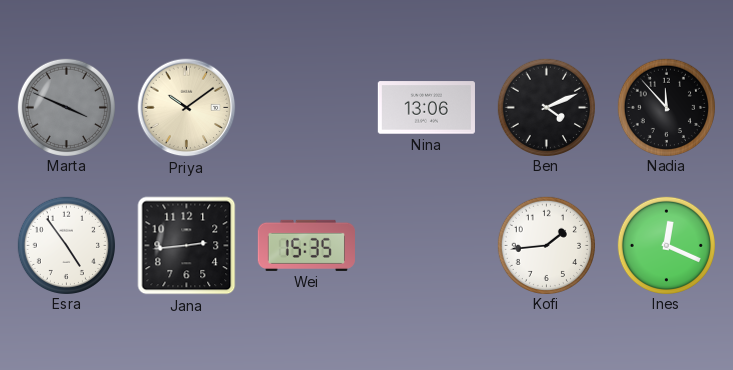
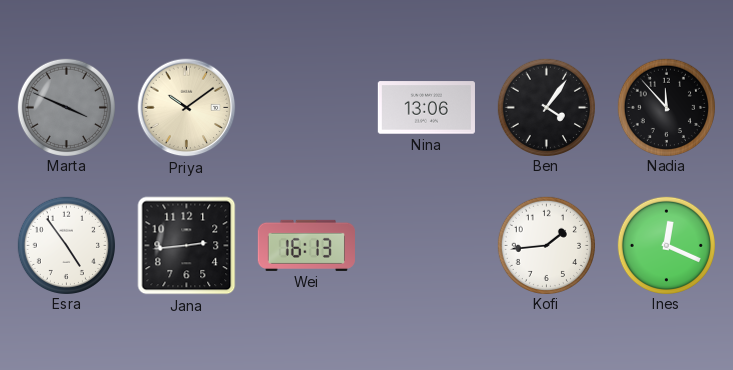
Ben: 4:11 -> 4:06
Wei: 15:35 -> 16:13
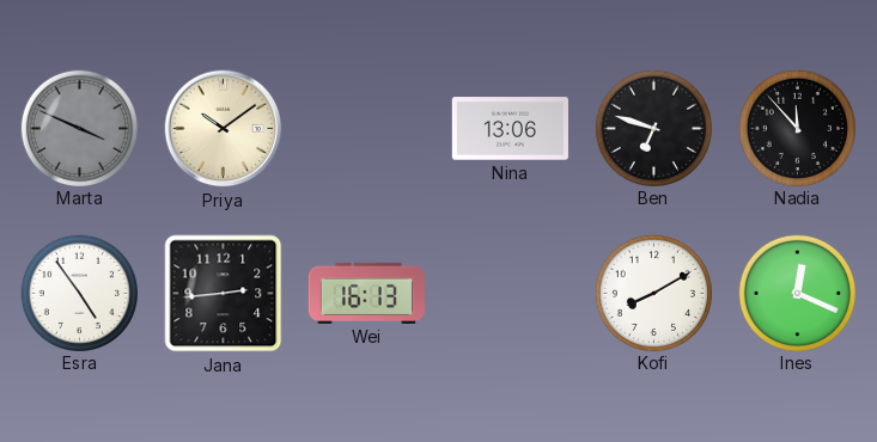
Ben: 4:06 -> 6:48
Kofi: 1:44 -> 8:10
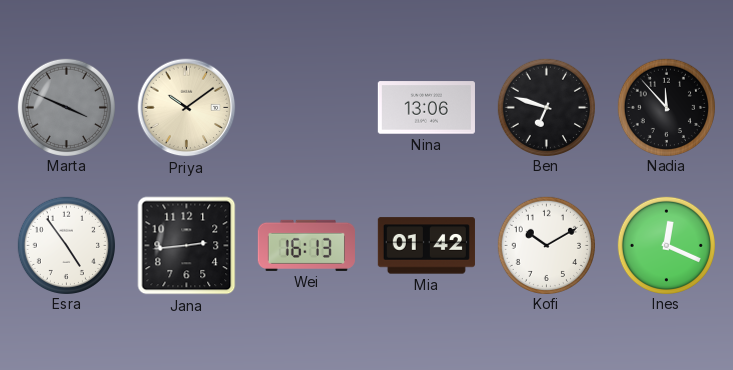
Mia: none -> 01:42
Kofi: 8:10 -> 10:10
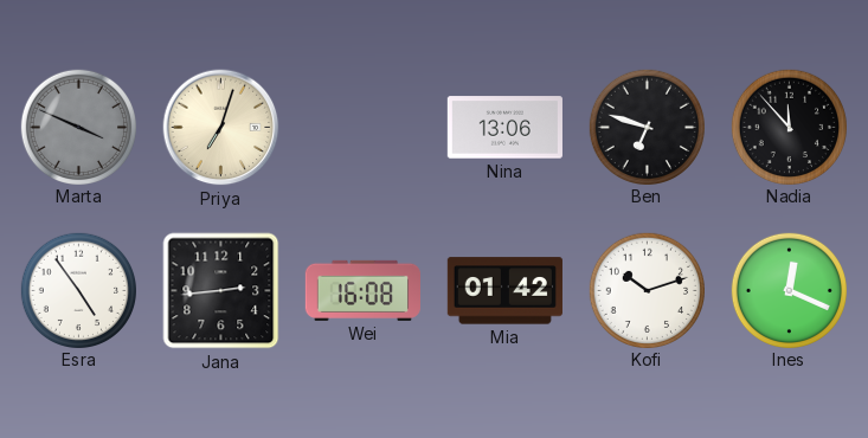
Priya: 10:09 -> 7:03
Wei: 16:13 -> 16:08
Kofi: 10:10 -> 10:12
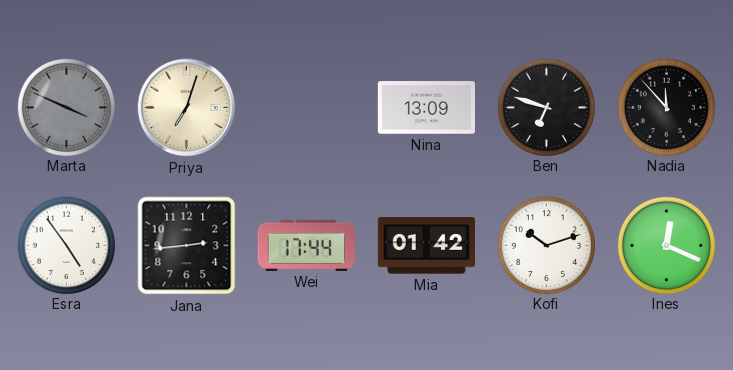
Nina: 13:06 -> 13:09
Wei: 16:08 -> 17:44
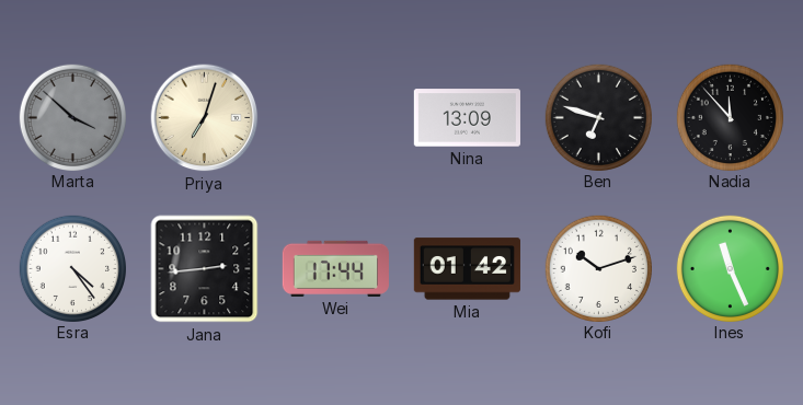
Marta: 3:49 -> 3:52
Esra: 4:54 -> 4:24
Ines: 12:19 -> 11:26
